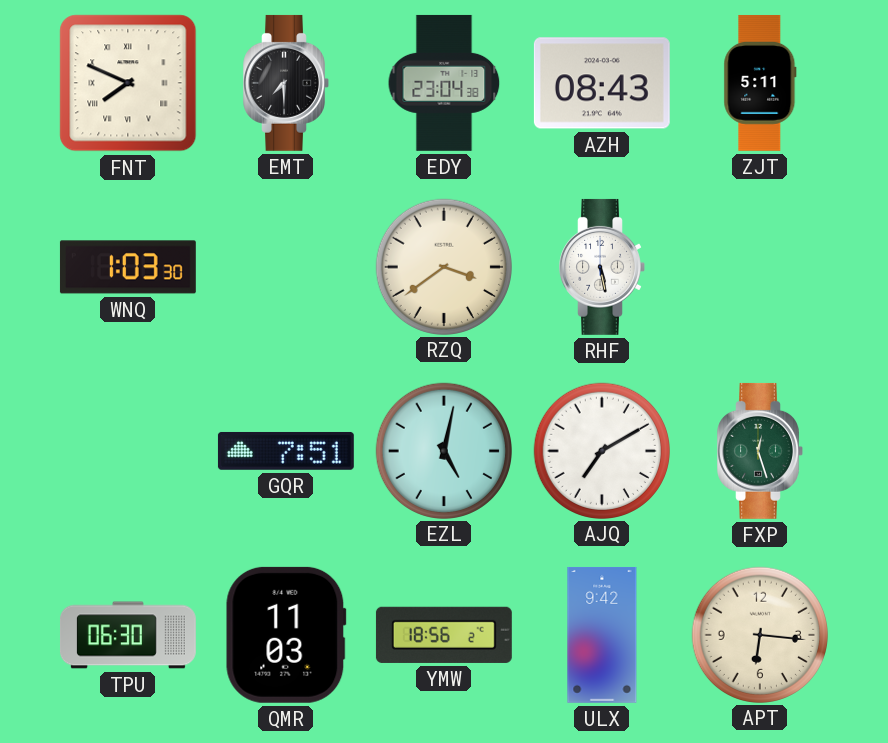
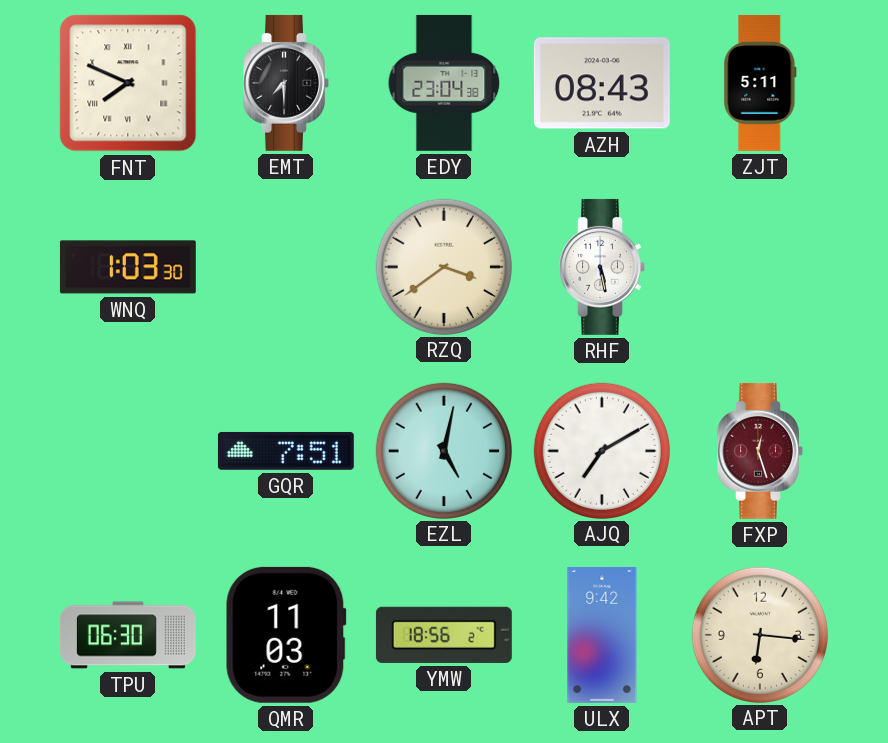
FXP dial: green -> burgundy
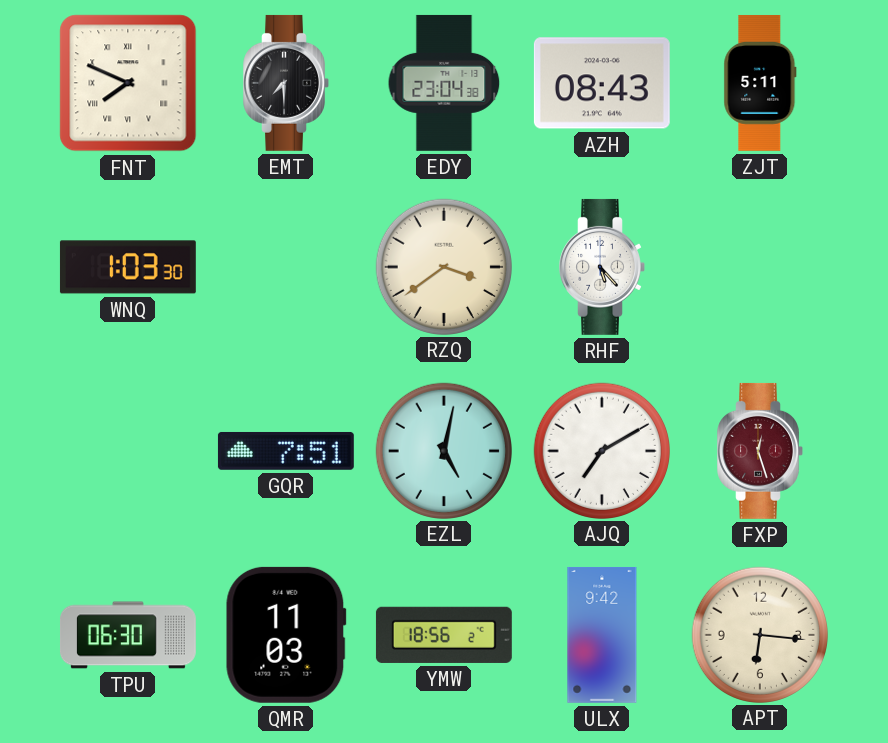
RHF: 5:28 -> 5:23
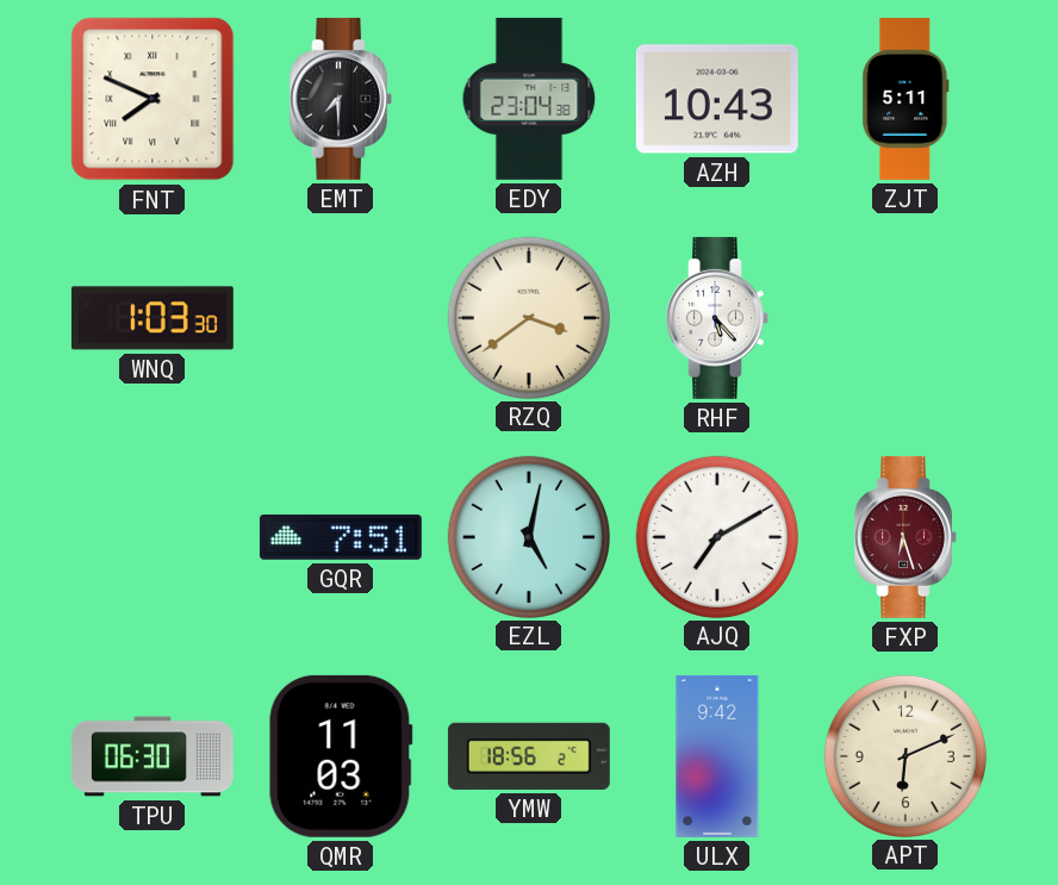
AZH: 08:43 -> 10:43
FXP: 12:27 -> 6:27
APT: 6:16 -> 6:11
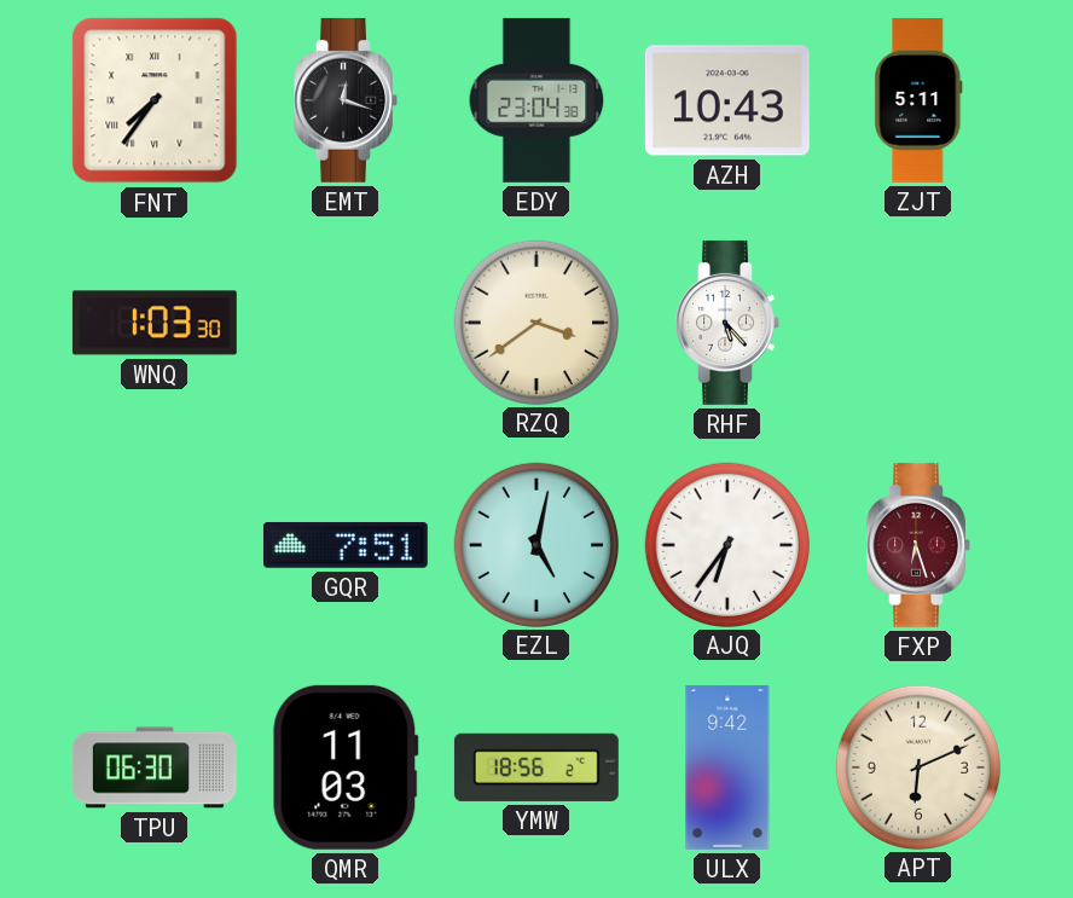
FNT: 7:49 -> 7:36
EMT: 7:30 -> 12:18
AJQ: 7:10 -> 6:36
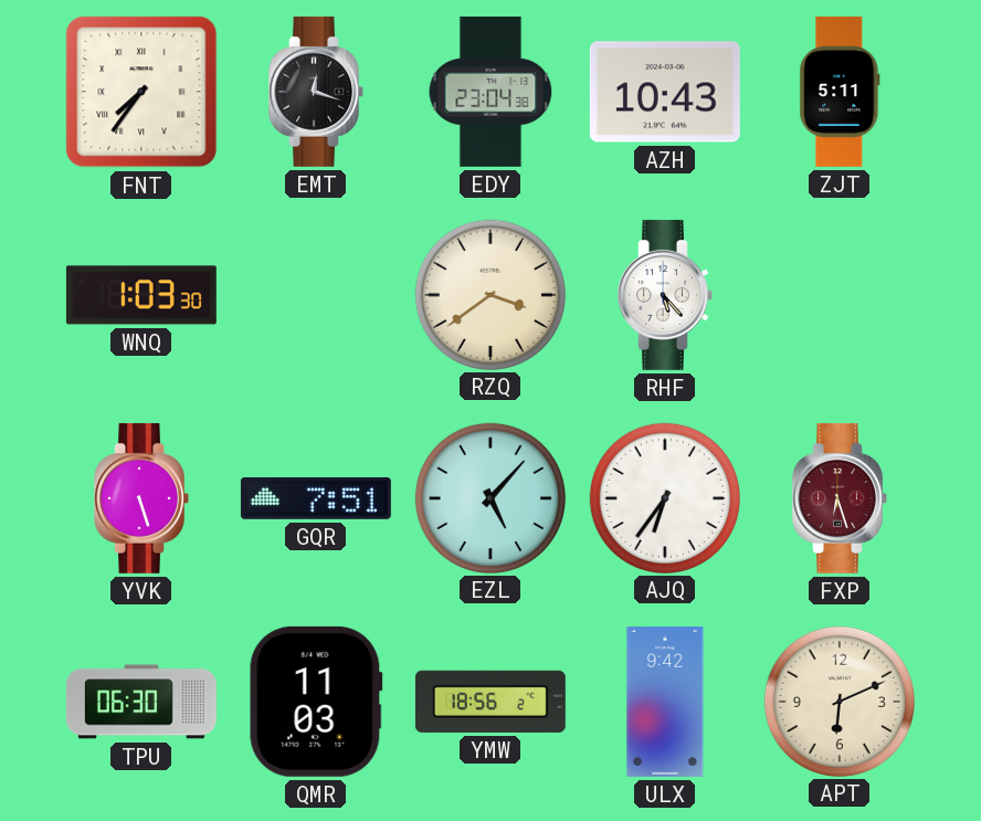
YVK: none -> 5:27
EZL: 5:02 -> 5:07
